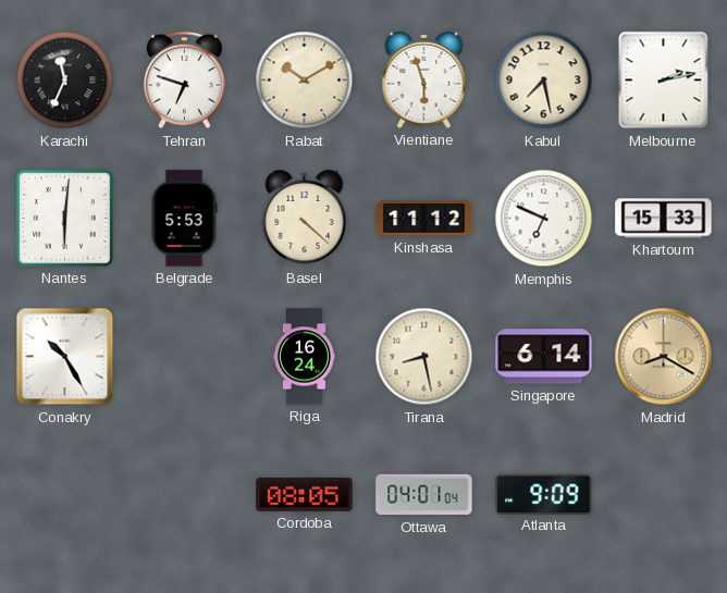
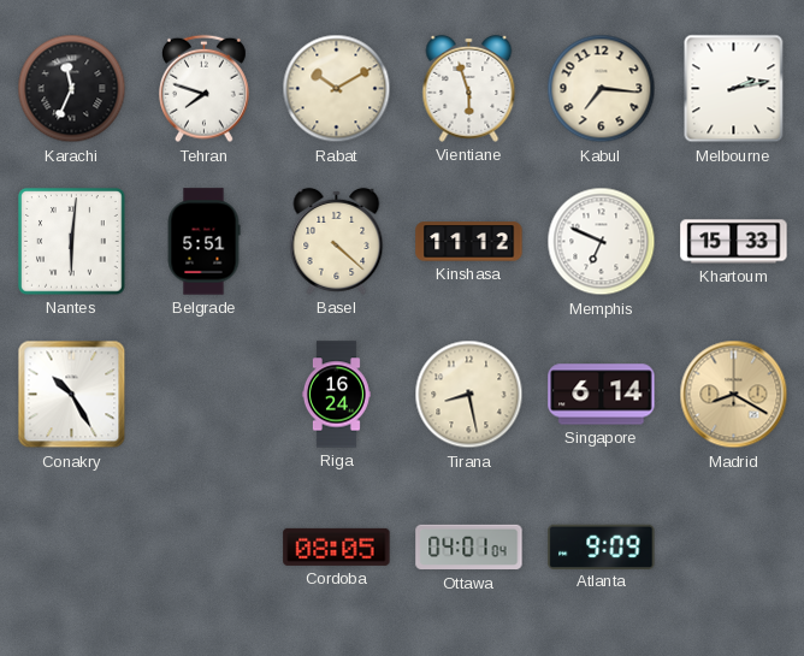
Tehran: 6:48 -> 7:48
Kabul: 7:28 -> 7:16
Belgrade: 5:53 -> 5:51
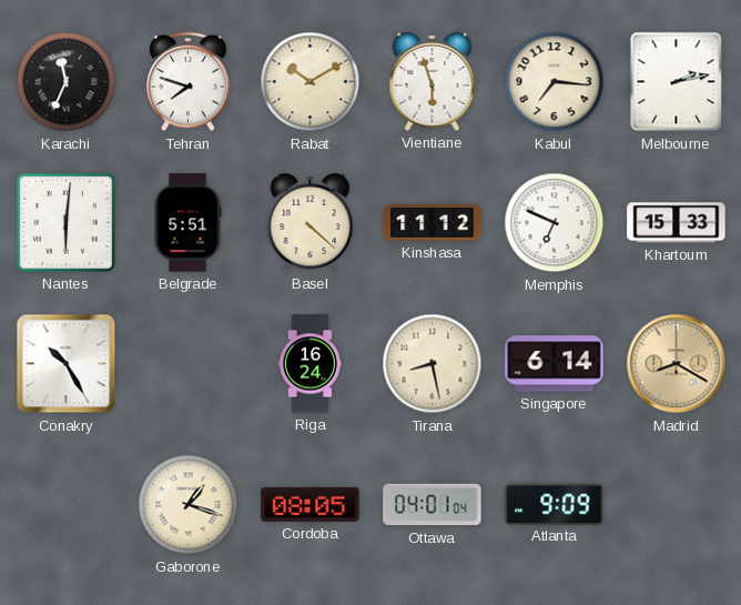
Gaborone: none -> 1:18
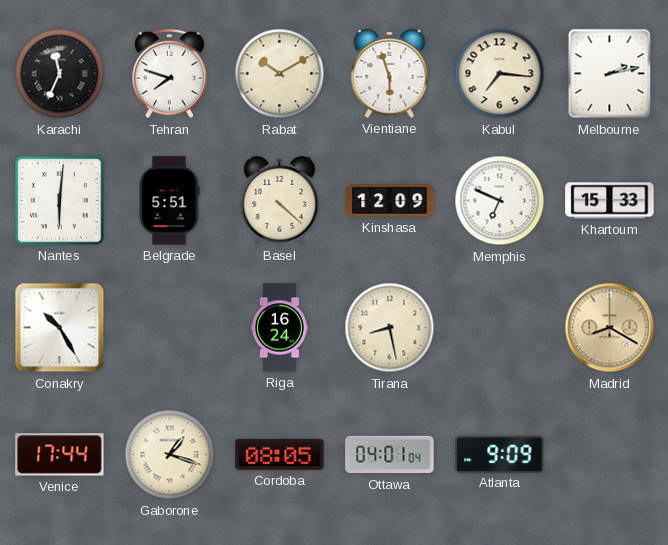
Kinshasa: 11:12 -> 12:09
Singapore: 6:14 -> none
Venice: none -> 17:44
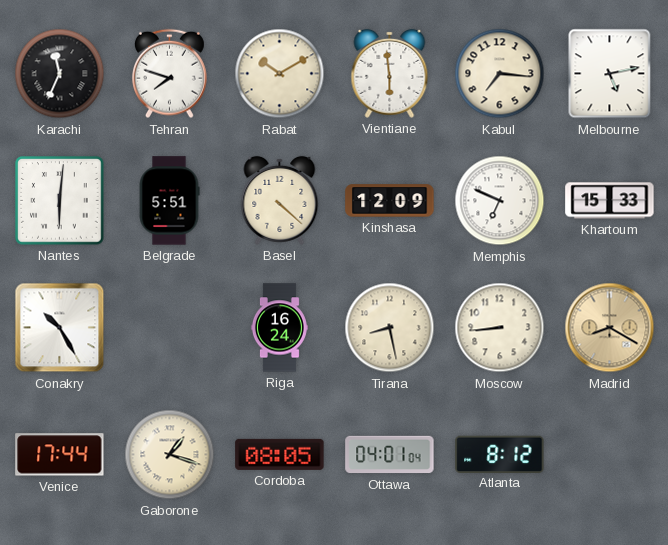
Vientiane: 5:57 -> 5:59
Melbourne: 2:13 -> 5:13
Moscow: none -> 8:44
Atlanta: 9:09 -> 8:12
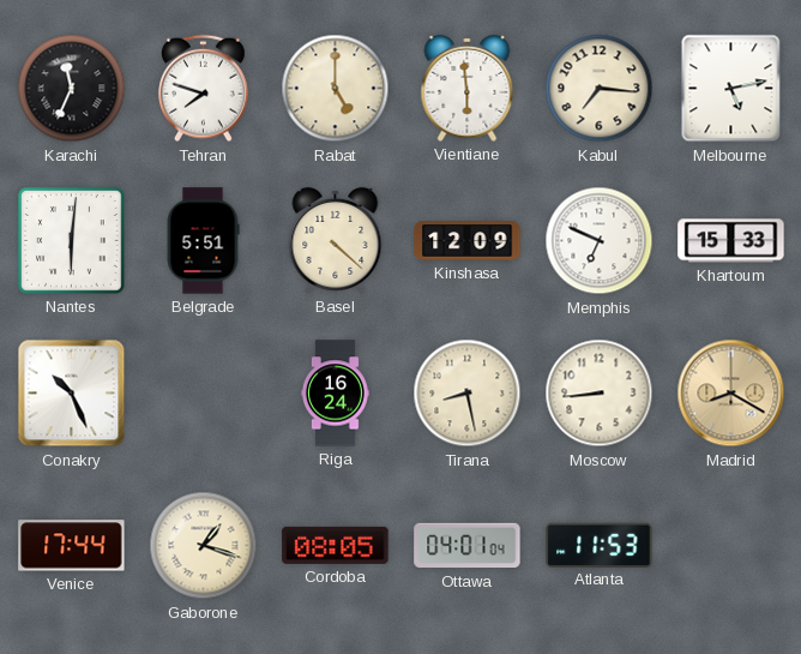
Rabat: 10:10 -> 5:00
Conakry: 10:25 -> 10:26
Atlanta: 8:12 -> 11:53
